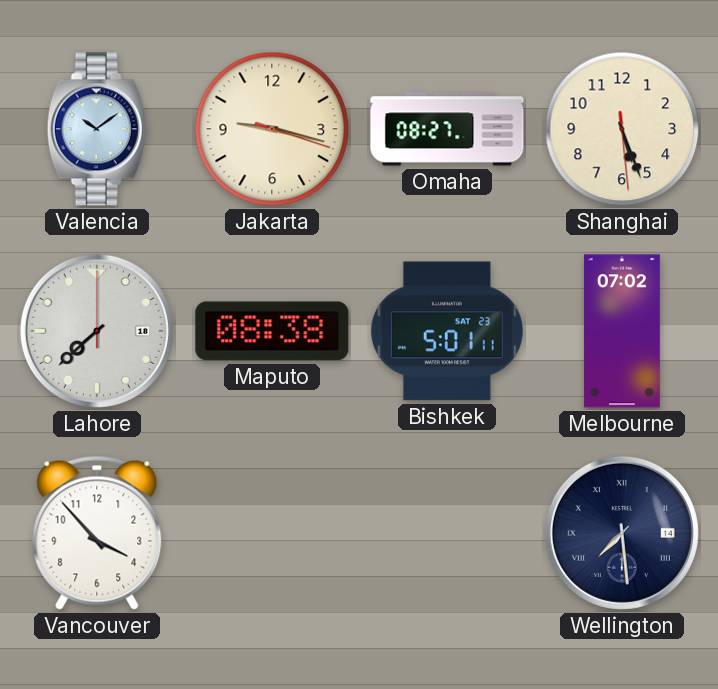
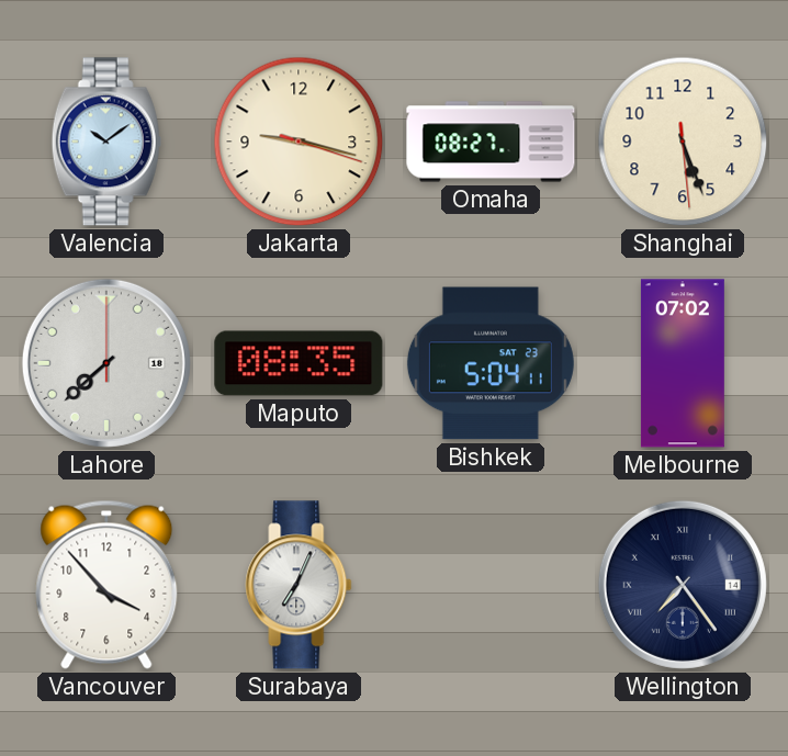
Maputo: 08:38 -> 08:35
Bishkek: 5:01 -> 5:04
Surabaya: none -> 7:04
Wellington: 7:29 -> 7:24
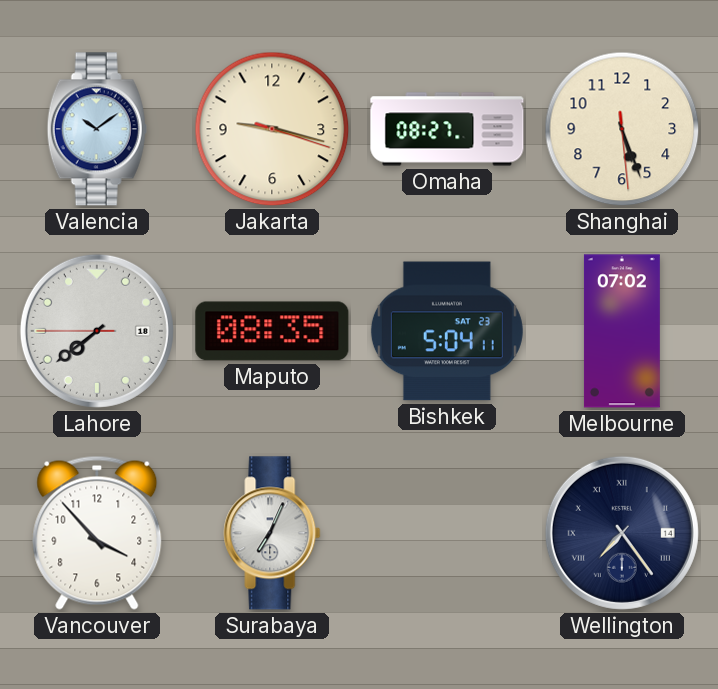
Lahore: 7:38:00 -> 7:38:45
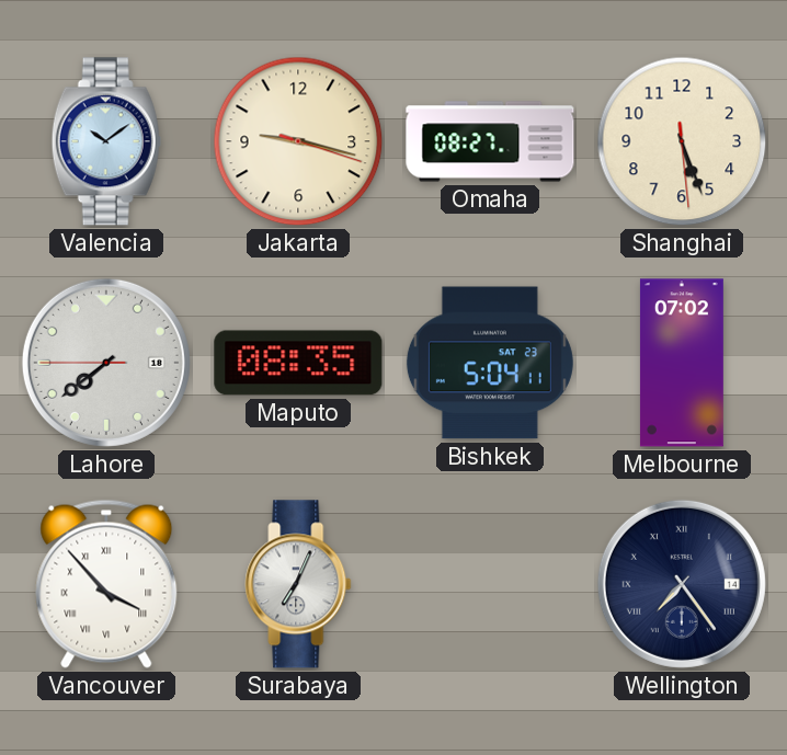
Vancouver numerals: Arabic -> Roman
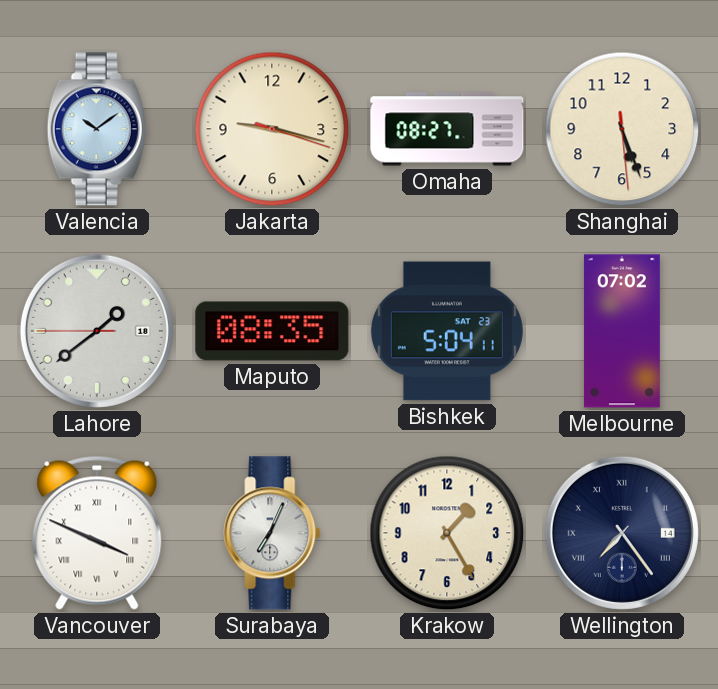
Lahore: 7:38 -> 1:38
Vancouver: 3:53 -> 3:49
Krakow: none -> 1:25
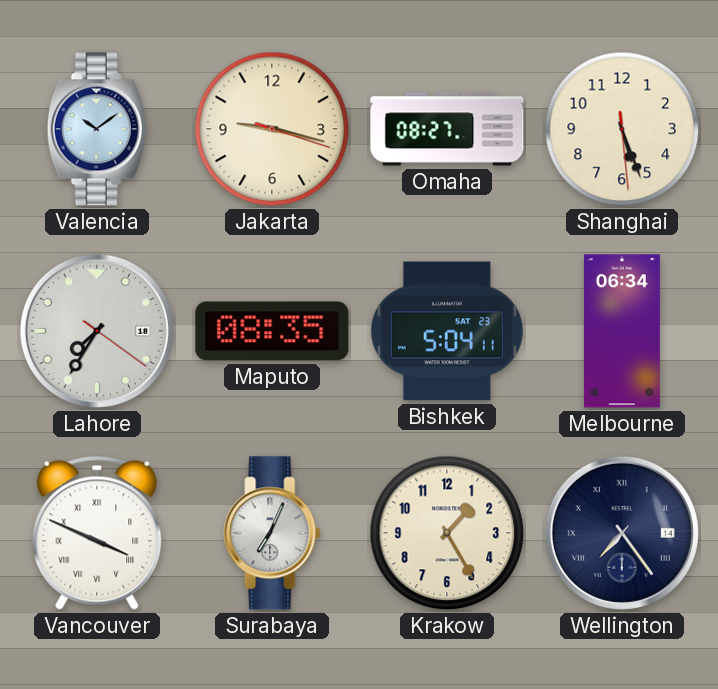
Lahore: 1:38 -> 7:35
Melbourne: 07:02 -> 06:34
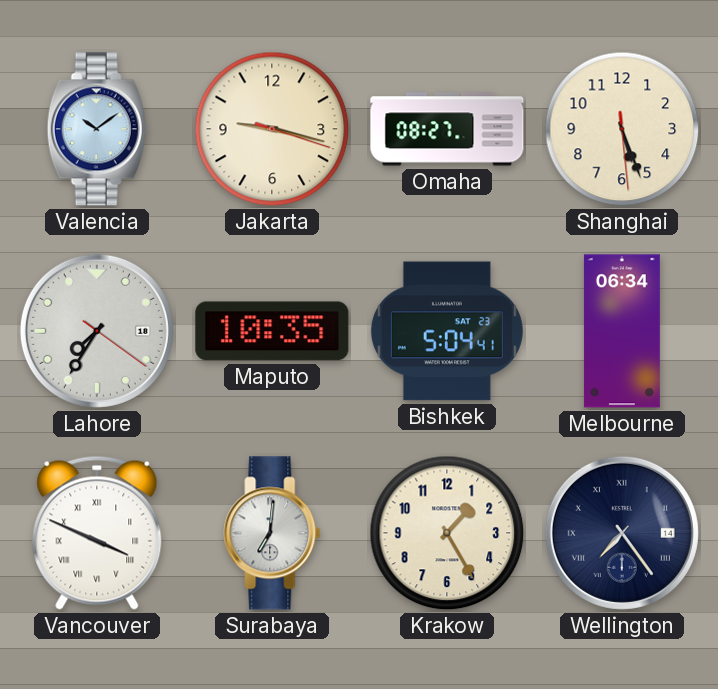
Maputo: 08:35 -> 10:35
Bishkek: 5:04:11 -> 5:04:41
Surabaya: 7:04 -> 7:01
